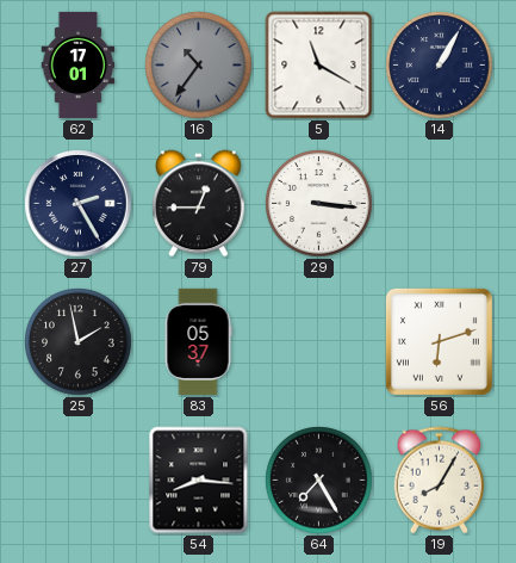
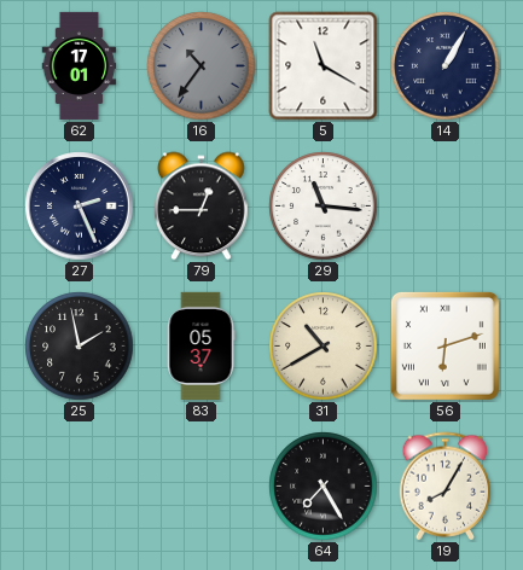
27: 2:25 -> 2:26
29: 3:16 -> 11:16
31: none -> 10:40
54: 8:16 -> none
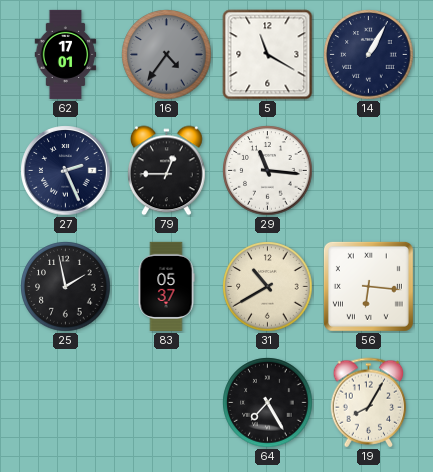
16: 10:36 -> 4:36
56: 6:12 -> 6:16
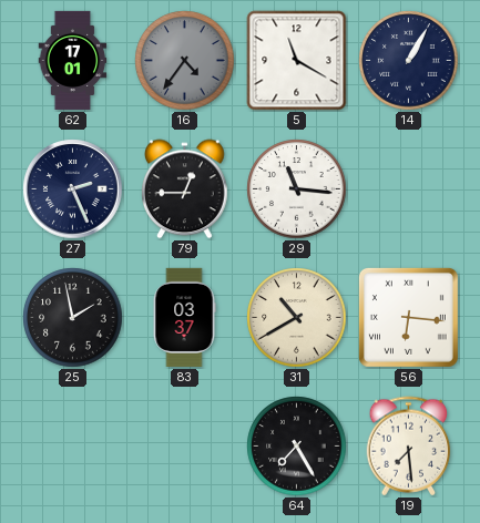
83: 05:37 -> 03:37
19: 8:05 -> 7:29
